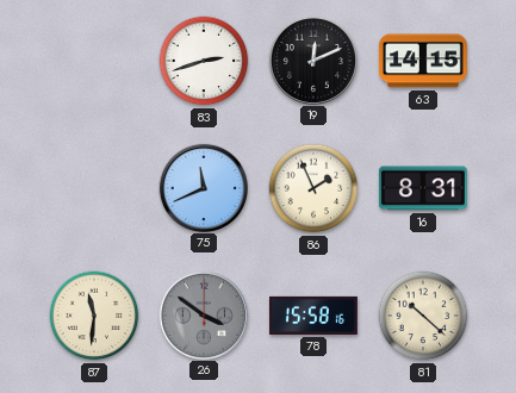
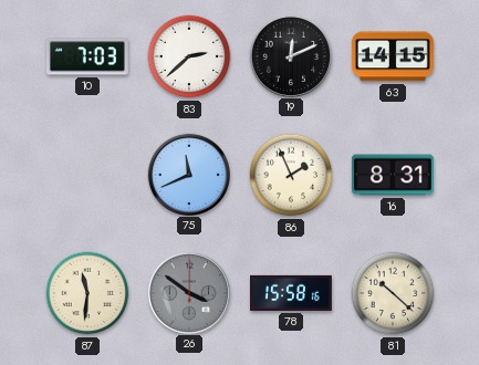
10: none -> 7:03
83: 2:42 -> 2:38
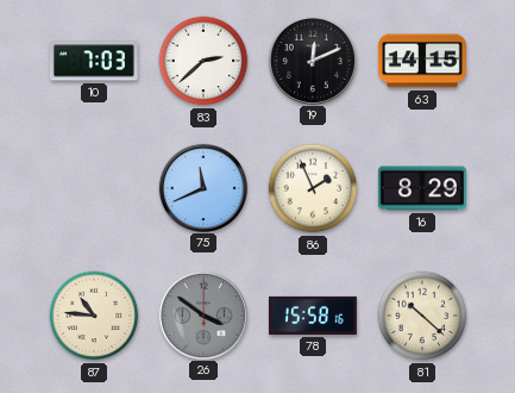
16: 8:31 -> 8:29
87: 11:31 -> 10:46
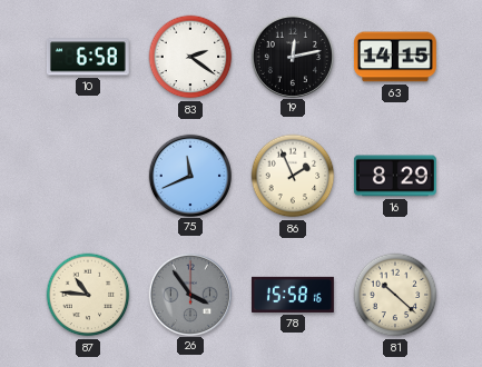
10: 7:03 -> 6:58
83: 2:38 -> 2:21
19: 12:11 -> 12:13
26: 3:51 -> 3:54
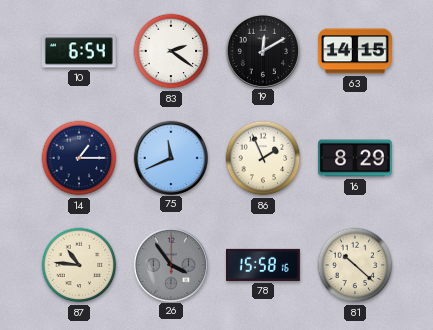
10: 6:58 -> 6:54
19: 12:13 -> 12:10
14: none -> 1:15
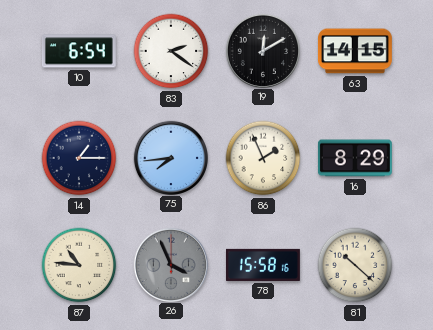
75: 11:41 -> 7:44
26: 3:54 -> 3:56
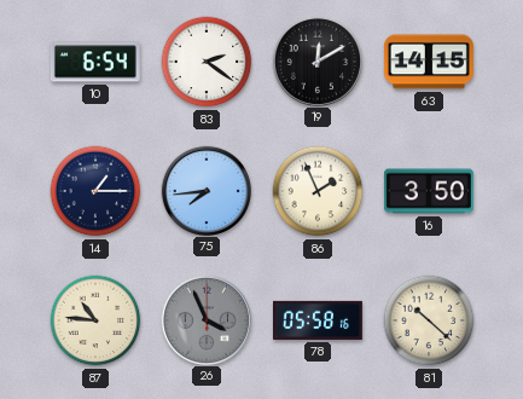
16: 8:29 -> 3:50
78: 15:58 -> 05:58
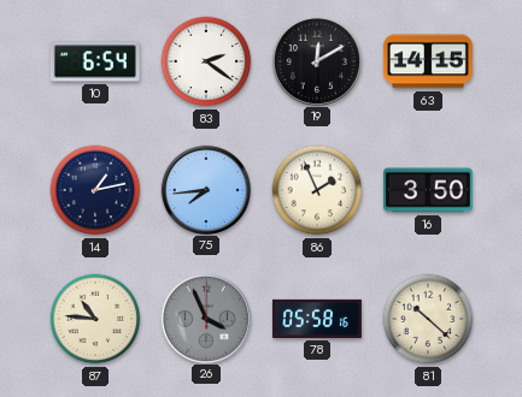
14: 1:15 -> 1:13
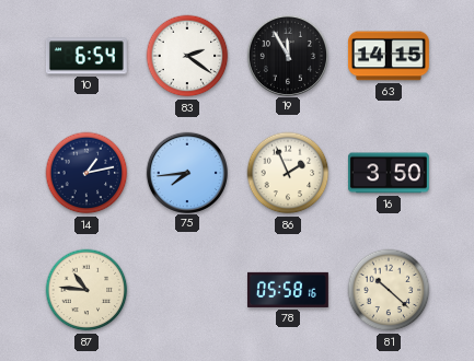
19: 12:10 -> 11:55
26: 3:56 -> none
